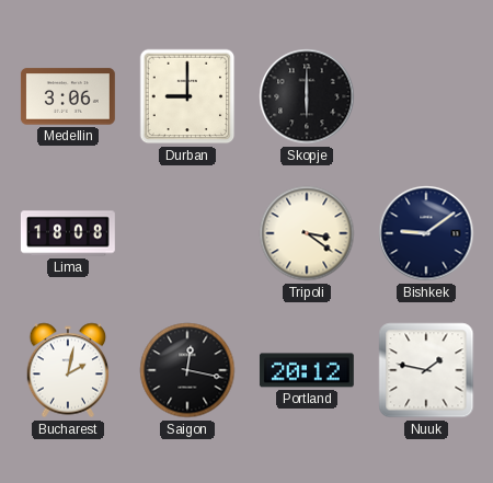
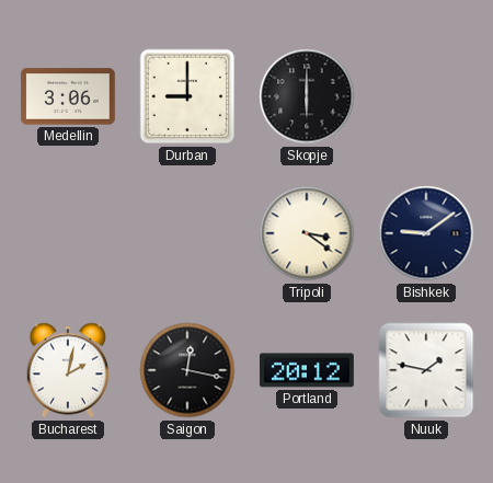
Lima: 18:08 -> none
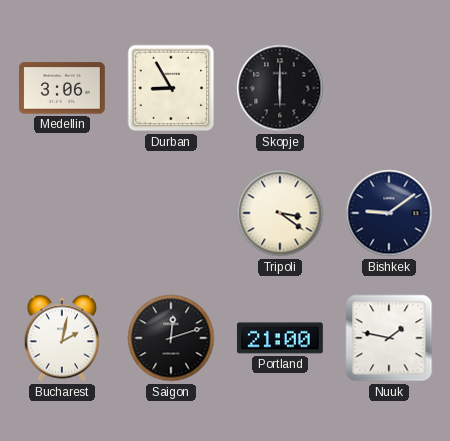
Durban: 9:00 -> 8:55
Saigon: 12:17 -> 12:12
Portland: 20:12 -> 21:00
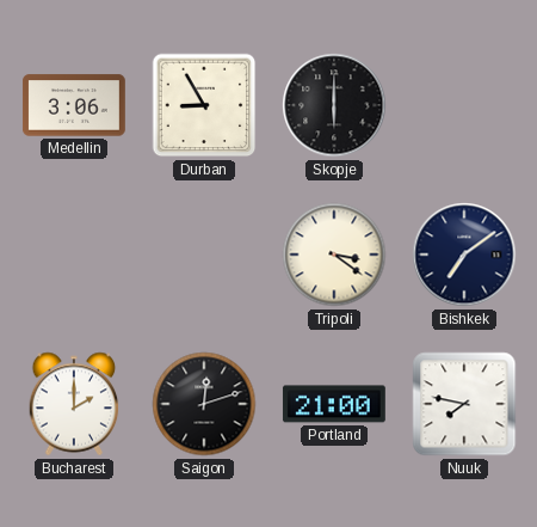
Bishkek: 9:09 -> 7:09
Bucharest: 2:02 -> 2:00
Nuuk: 1:47 -> 7:47
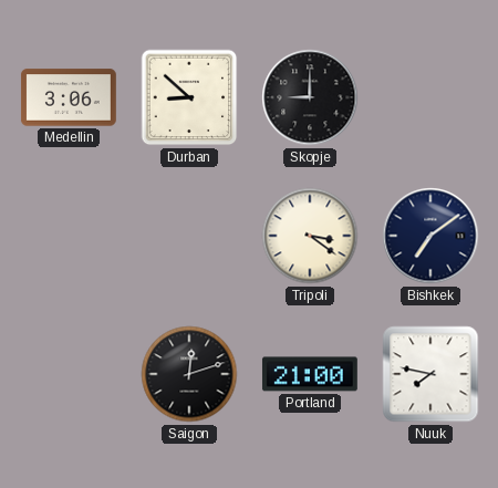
Durban: 8:55 -> 8:52
Skopje: 6:00 -> 9:00
Bucharest: 2:00 -> none
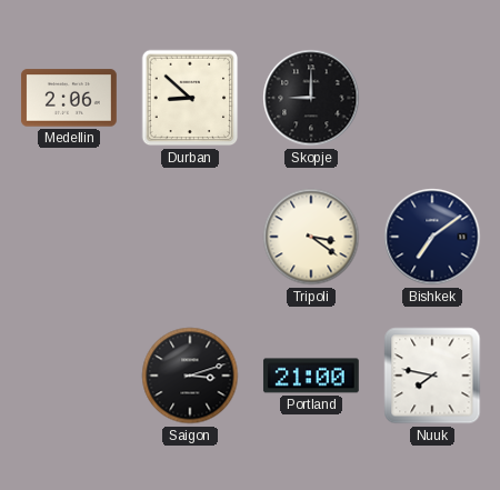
Medellin: 3:06 -> 2:06
Saigon: 12:12 -> 3:12
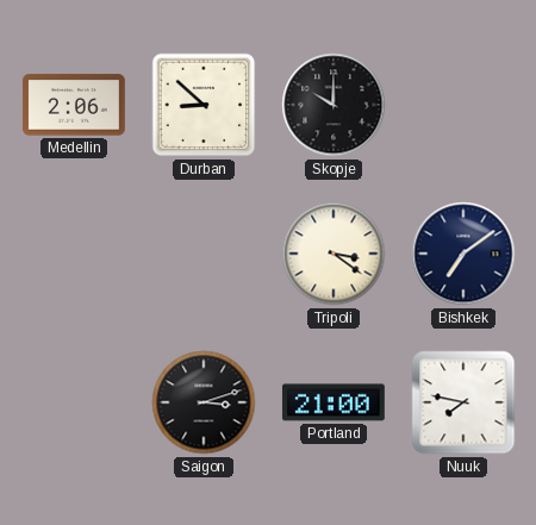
Skopje: 9:00 -> 10:00
